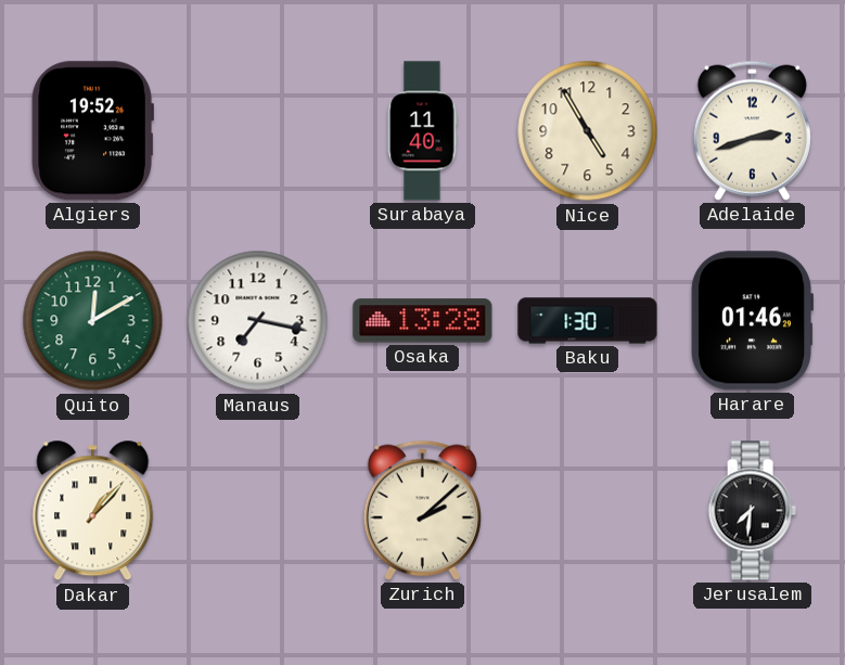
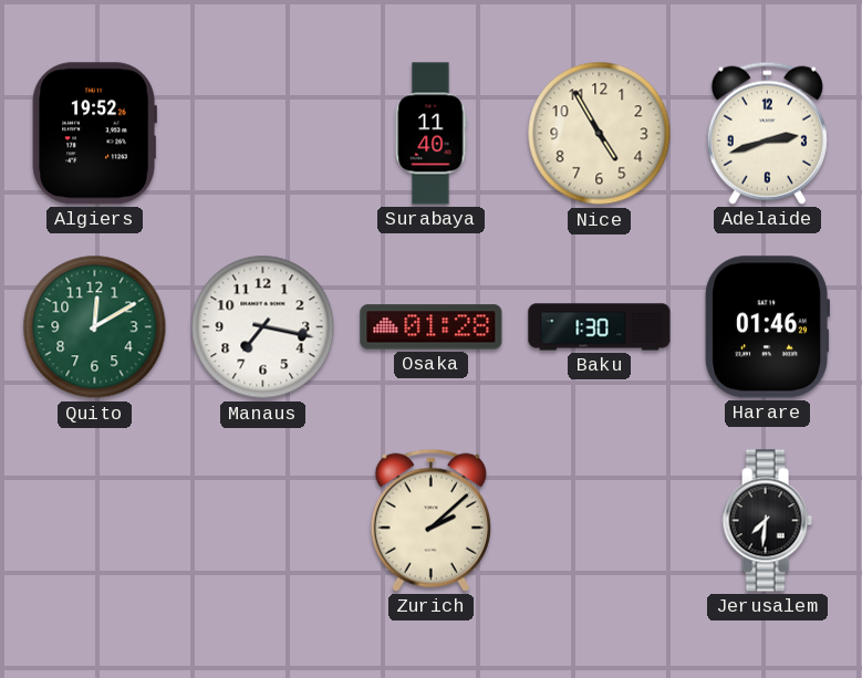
Osaka: 13:28 -> 01:28
Dakar: 1:07 -> none
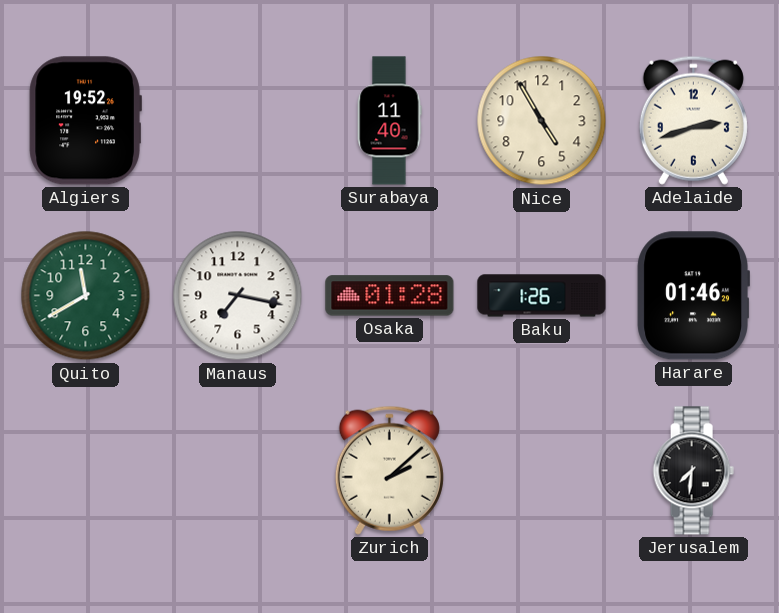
Quito: 12:10 -> 11:40
Baku: 1:30 -> 1:26
